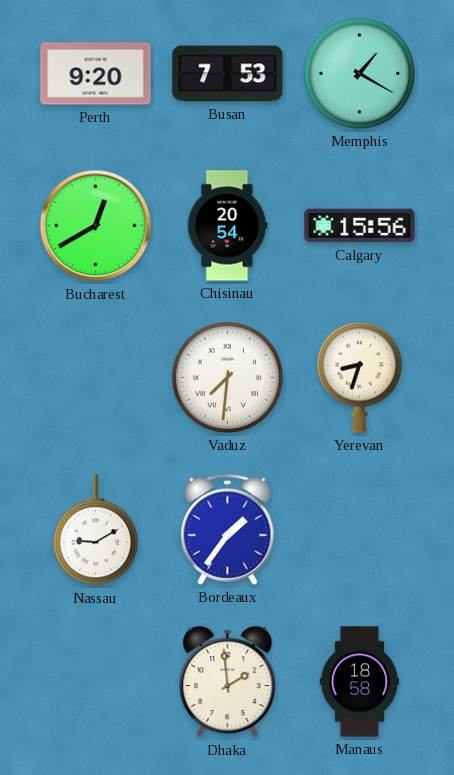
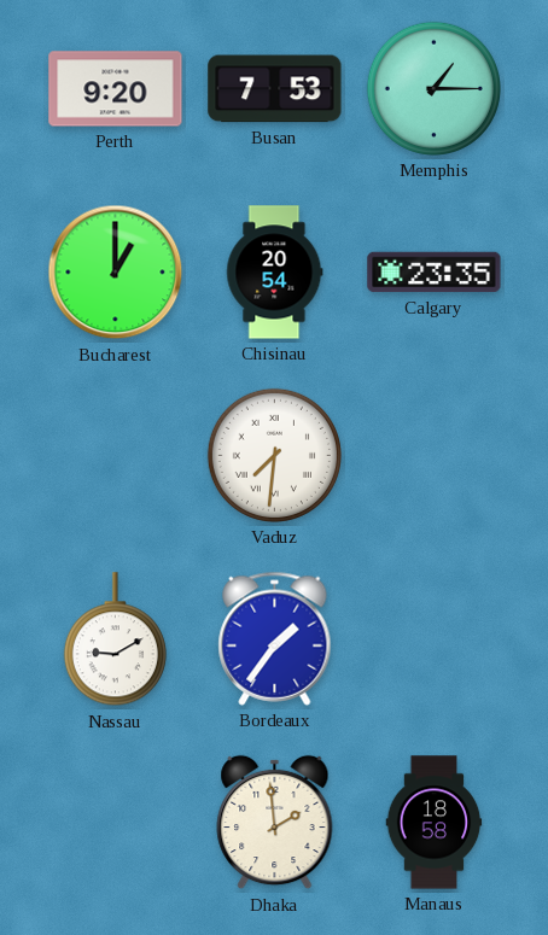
Memphis: 1:20 -> 1:15
Bucharest: 12:40 -> 1:00
Calgary: 15:56 -> 23:35
Yerevan: 8:33 -> none
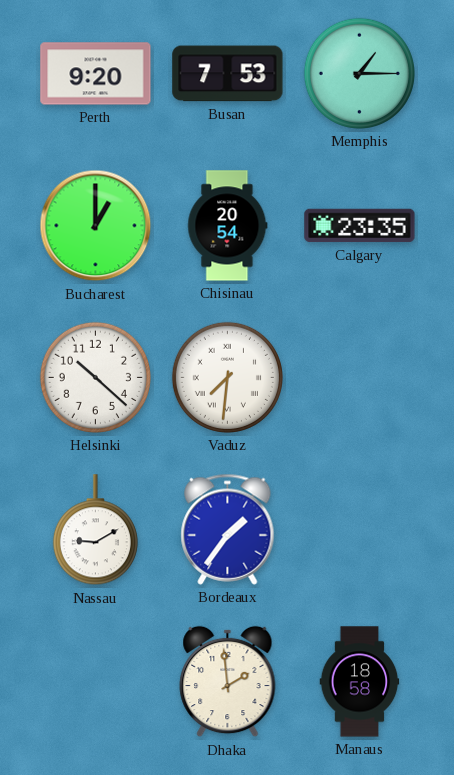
Helsinki: none -> 10:22
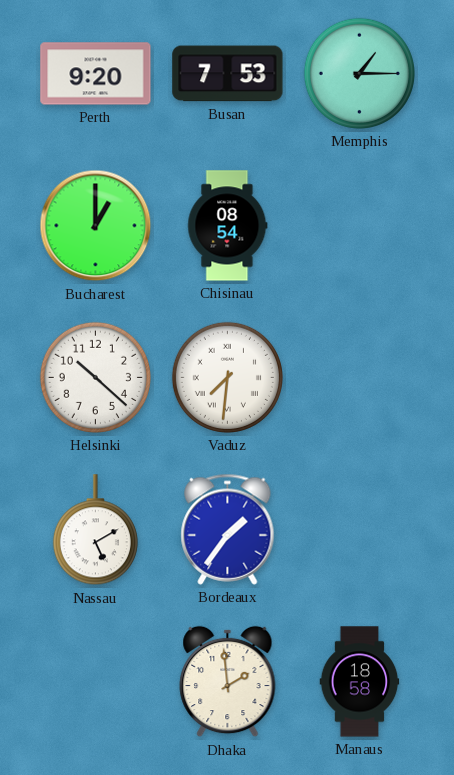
Chisinau: 20:54 -> 08:54
Calgary: 23:35 -> none
Nassau: 9:10 -> 5:10
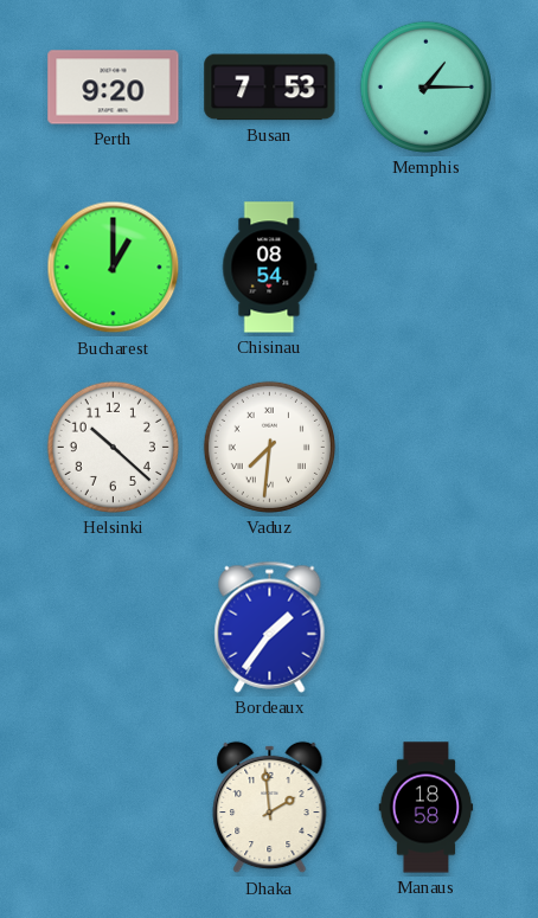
Nassau: 5:10 -> none
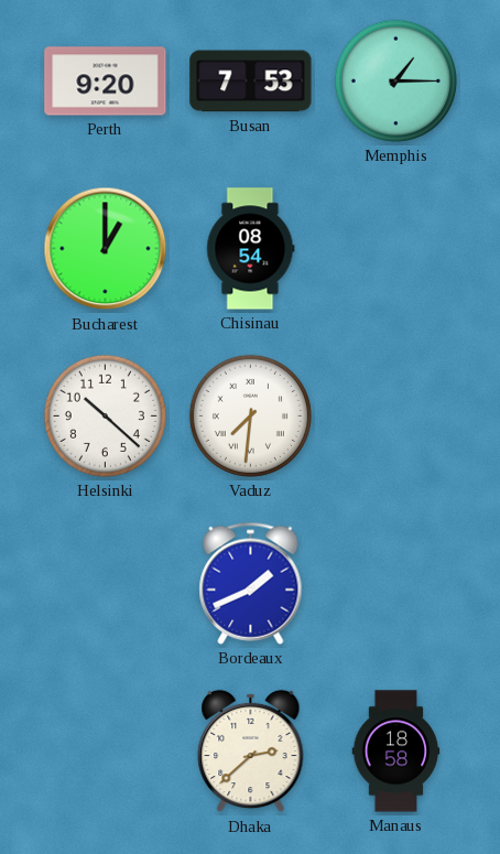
Bordeaux: 1:36 -> 1:41
Dhaka: 1:59 -> 2:38
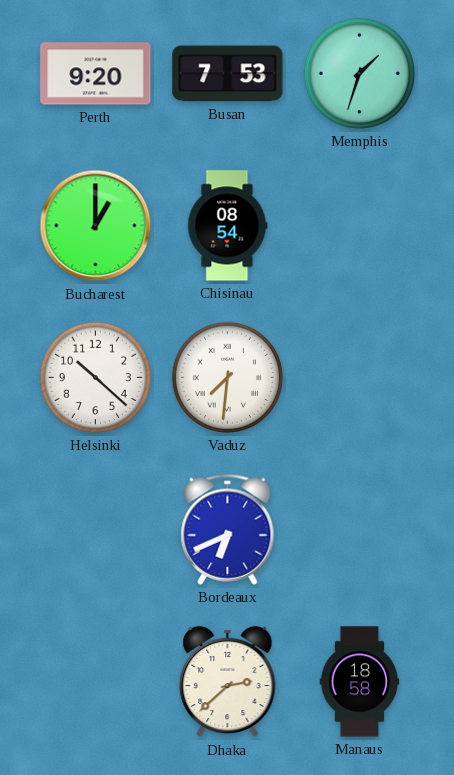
Memphis: 1:15 -> 1:33
Bordeaux: 1:41 -> 6:41
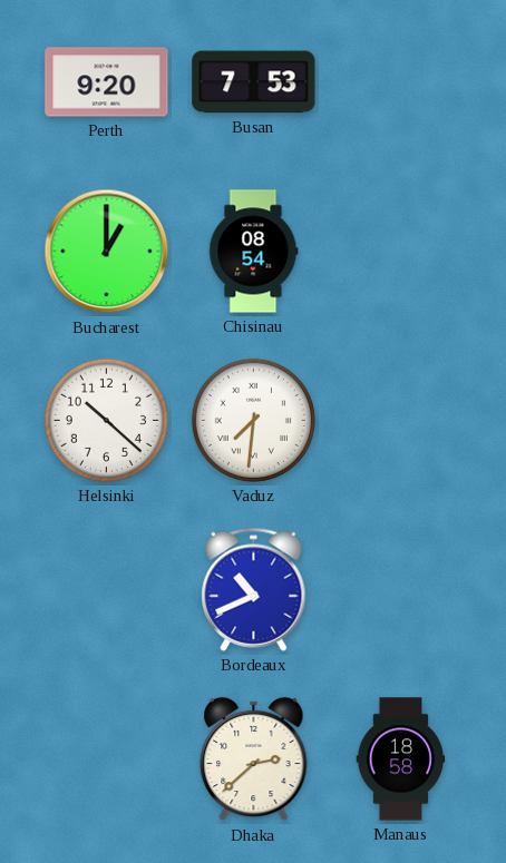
Memphis: 1:33 -> none
Bordeaux: 6:41 -> 10:41
